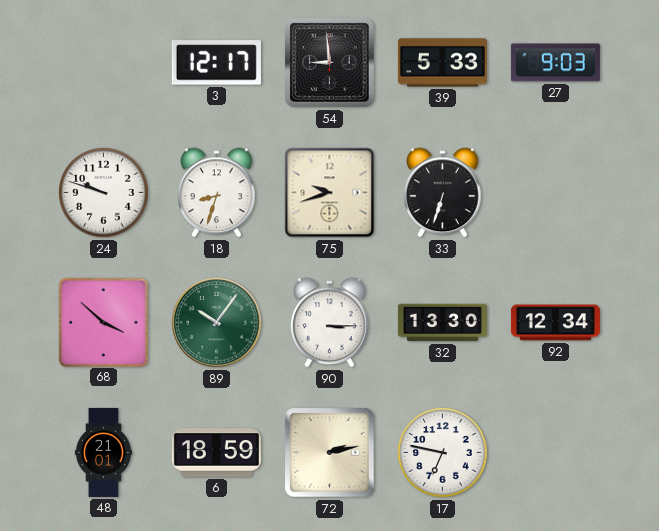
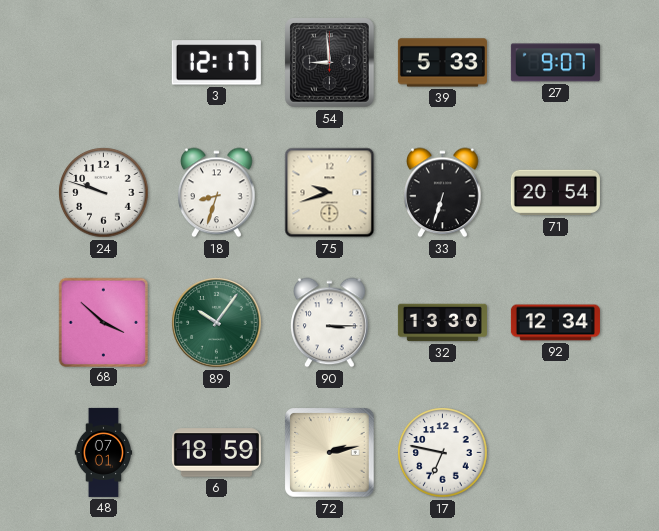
27: 9:03 -> 9:07
71: none -> 20:54
48: 21:01 -> 07:01
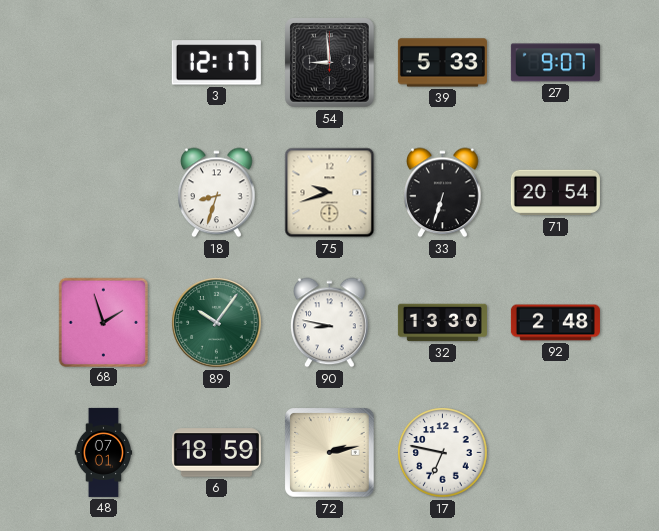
24: 9:48 -> none
68: 3:52 -> 1:57
90: 3:15 -> 8:47
92: 12:34 -> 2:48
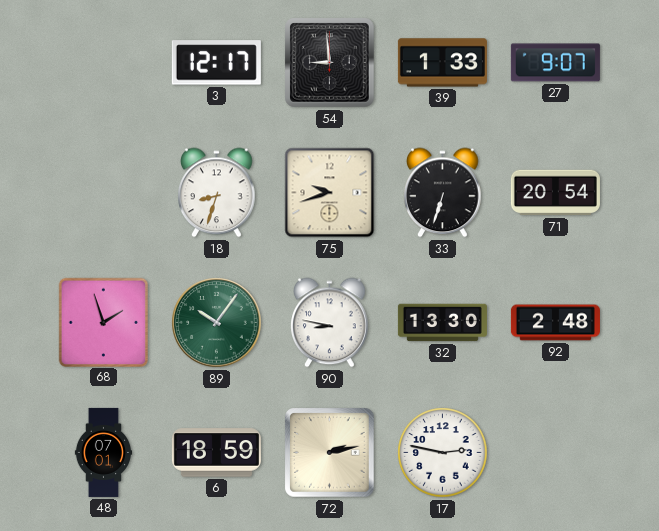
39: 5:33 -> 1:33
17: 6:47 -> 2:47
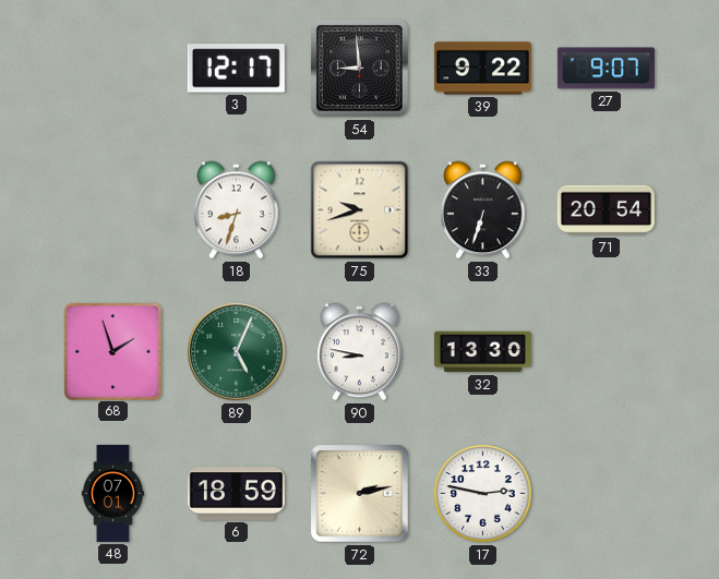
39: 1:33 -> 9:22
89: 10:06 -> 5:04
92: 2:48 -> none
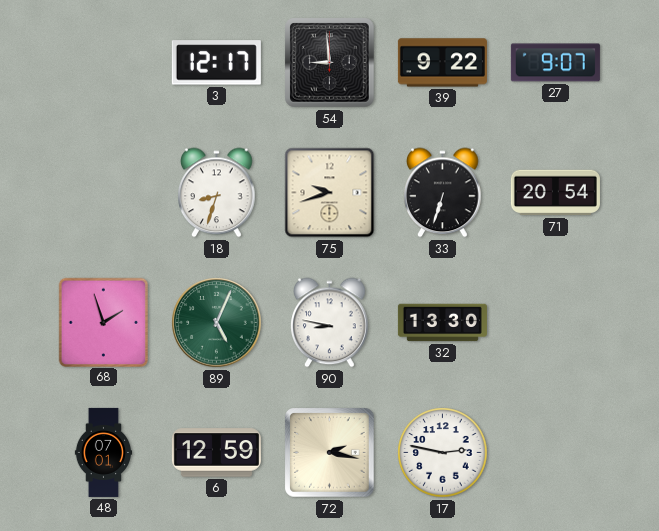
6: 18:59 -> 12:59
72: 2:13 -> 2:17
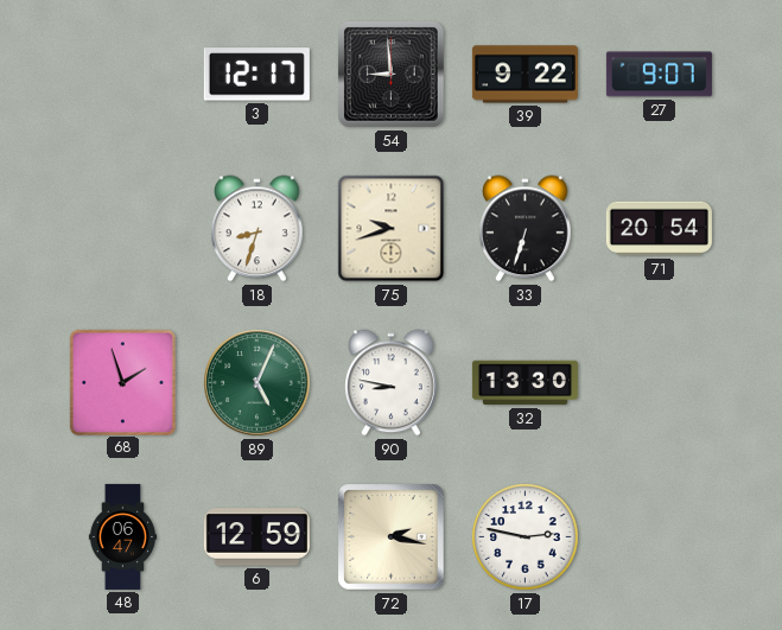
48: 07:01 -> 06:47
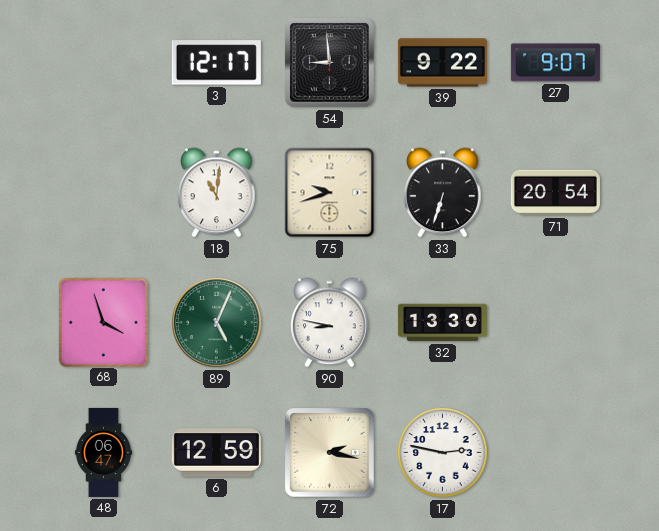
18: 8:33 -> 11:01
68: 1:57 -> 3:57
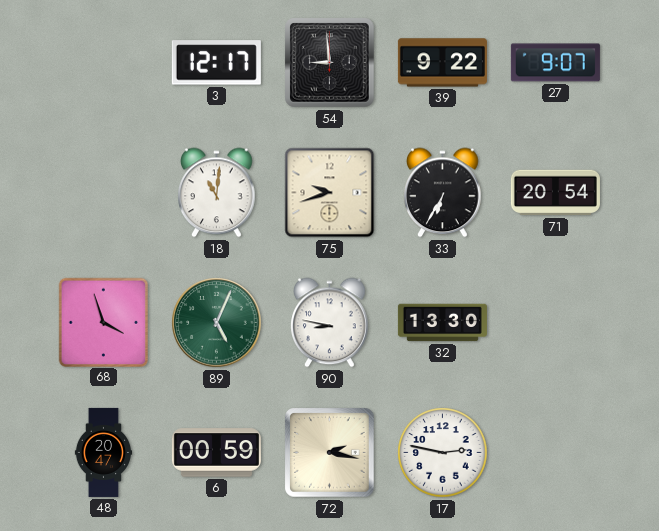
33: 6:33 -> 6:35
48: 06:47 -> 20:47
6: 12:59 -> 00:59
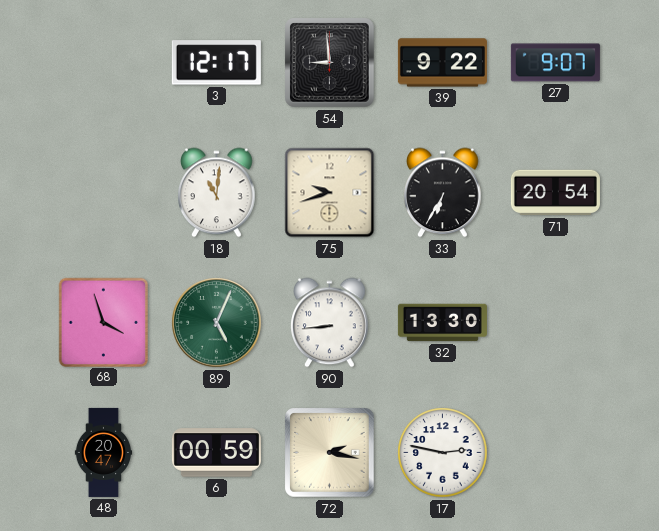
90: 8:47 -> 8:44
